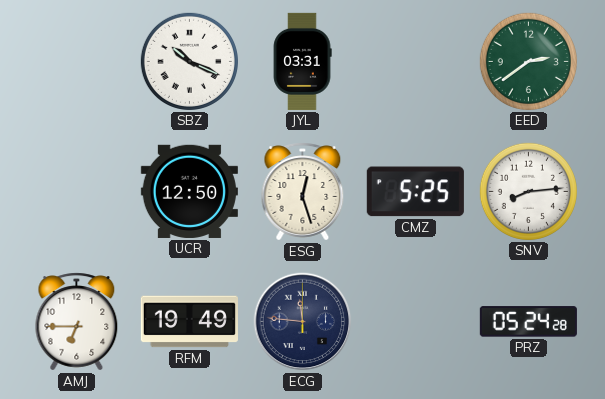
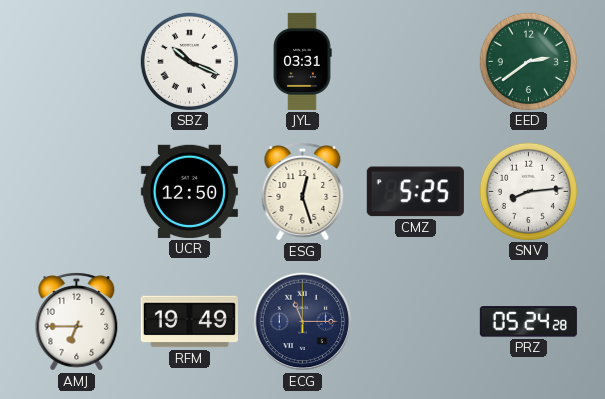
ECG: 11:46 -> 11:15
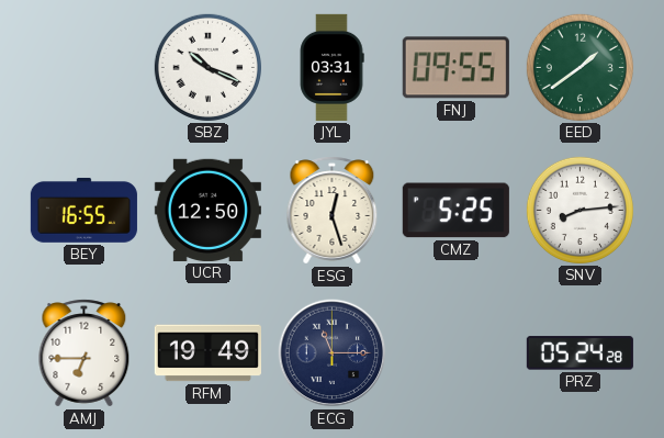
FNJ: none -> 09:55
EED: 2:39 -> 1:39
BEY: none -> 16:55
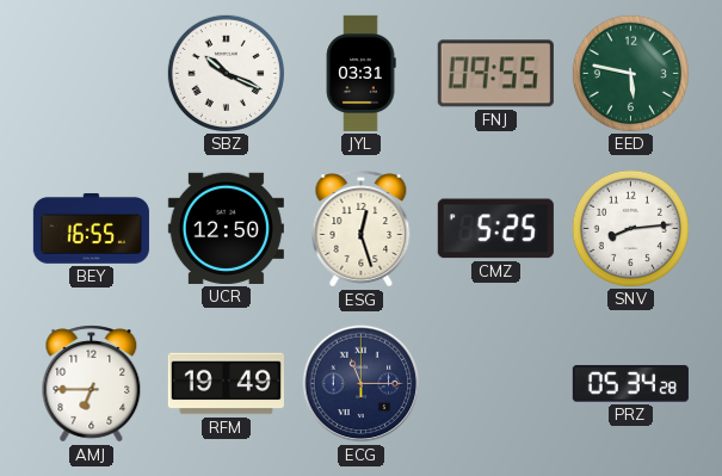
EED: 1:39 -> 5:47
PRZ: 05:24 -> 05:34
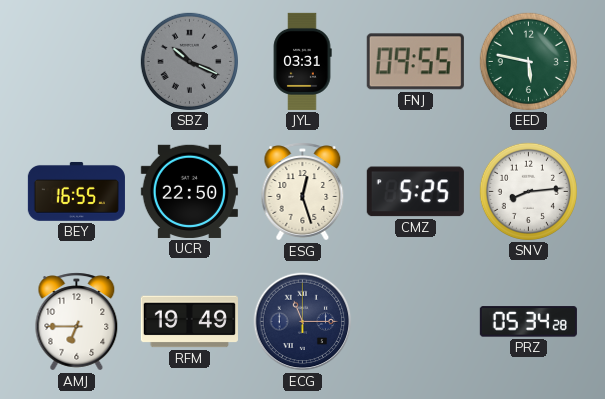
SBZ dial: white -> grey
UCR: 12:50 -> 22:50
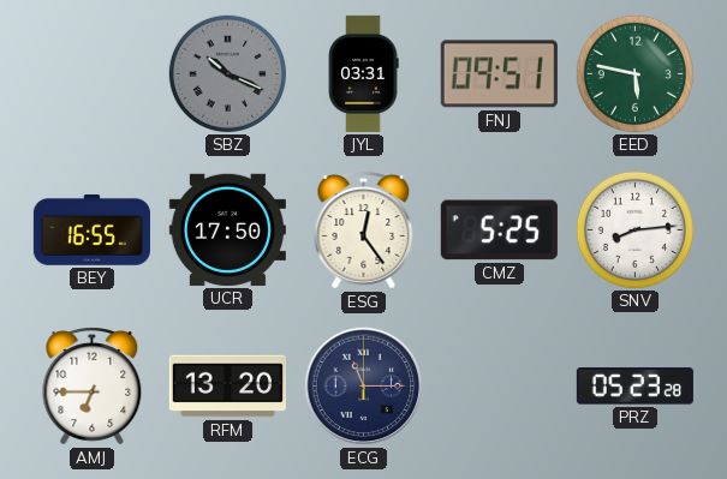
FNJ: 09:55 -> 09:51
UCR: 22:50 -> 17:50
ESG: 12:27 -> 12:24
RFM: 19:49 -> 13:20
PRZ: 05:34 -> 05:23
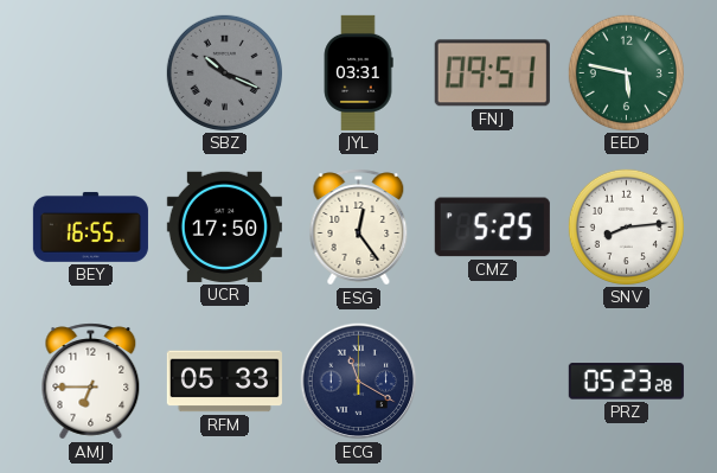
RFM: 13:20 -> 05:33
ECG: 11:15 -> 11:20
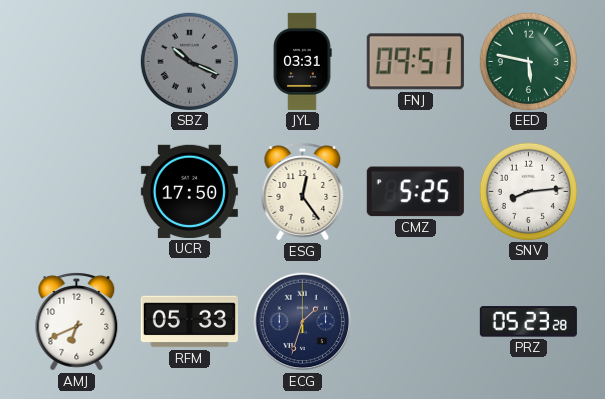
BEY: 16:55 -> none
AMJ: 6:45 -> 6:41
ECG: 11:20 -> 1:33
